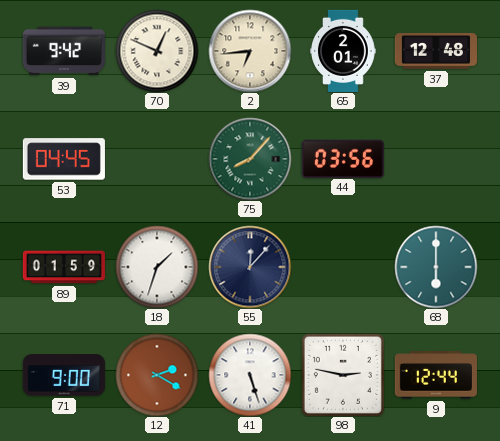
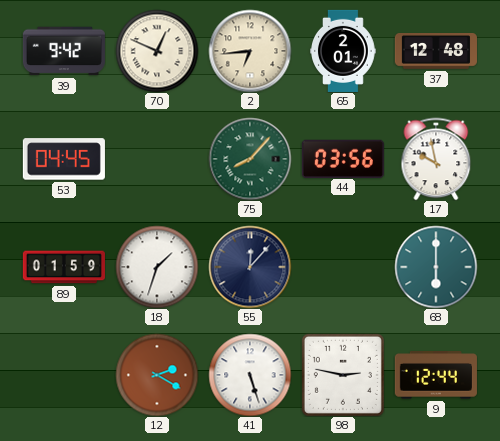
17: none -> 9:58
71: 9:00 -> none
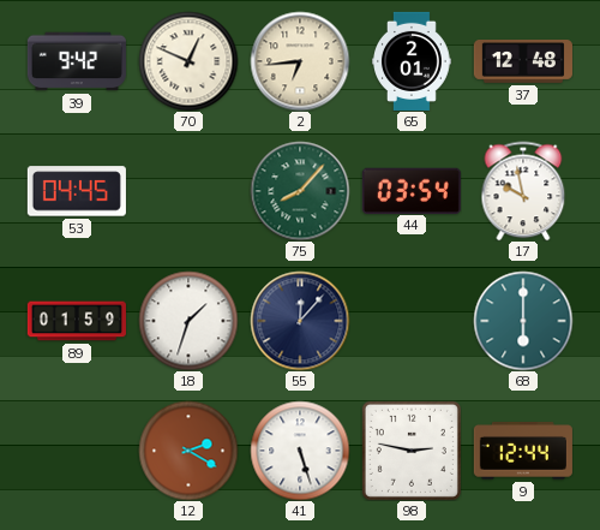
44: 03:56 -> 03:54
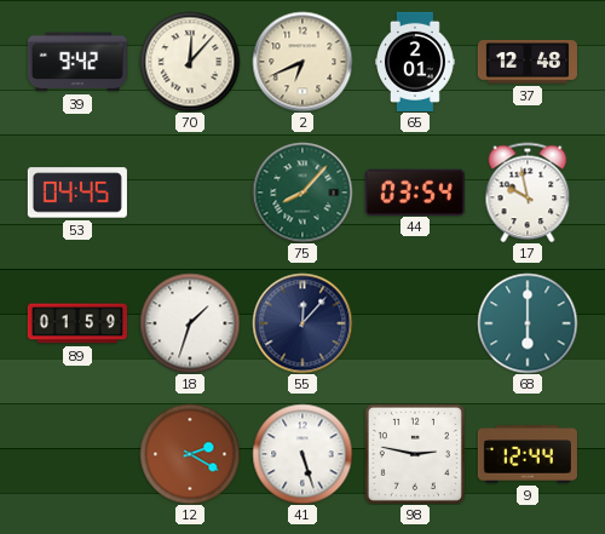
70: 12:49 -> 12:07
2: 6:44 -> 6:41
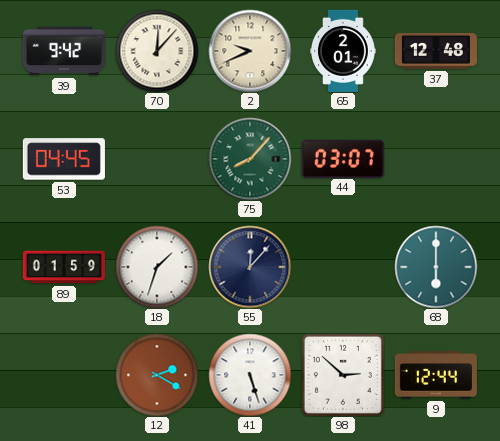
2: 6:41 -> 9:41
44: 03:54 -> 03:07
17: 9:58 -> none
98: 2:47 -> 2:52
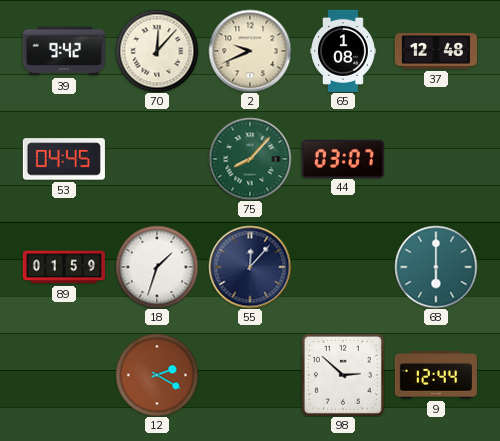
65: 2:01 -> 1:08
41: 5:27 -> none
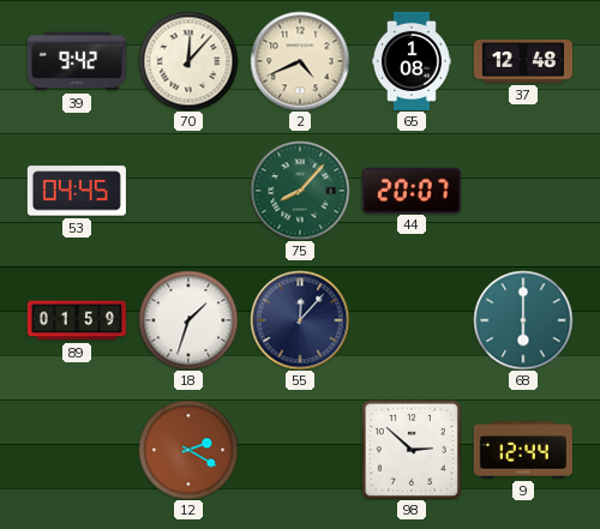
2: 9:41 -> 4:41
44: 03:07 -> 20:07
